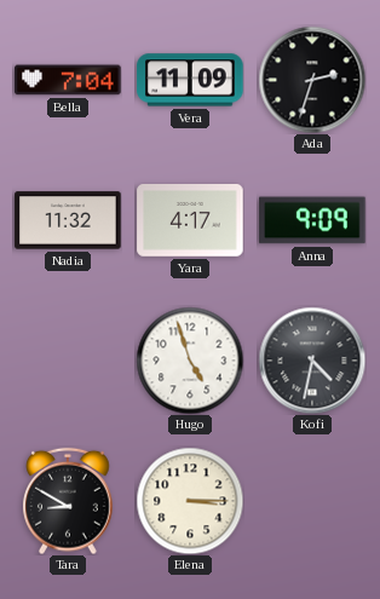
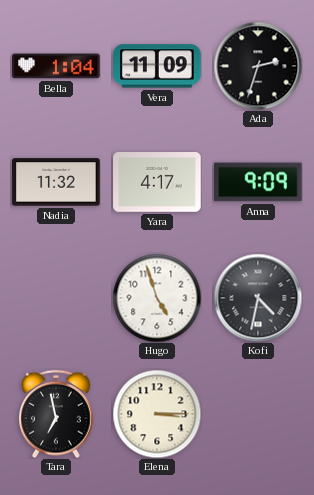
Bella: 7:04 -> 1:04
Tara: 8:50 -> 6:58
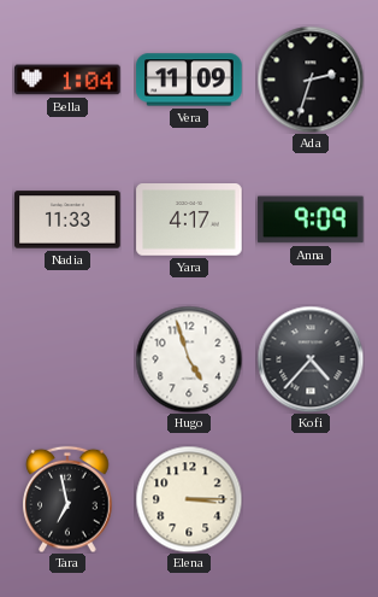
Nadia: 11:32 -> 11:33
Kofi: 4:32 -> 4:37
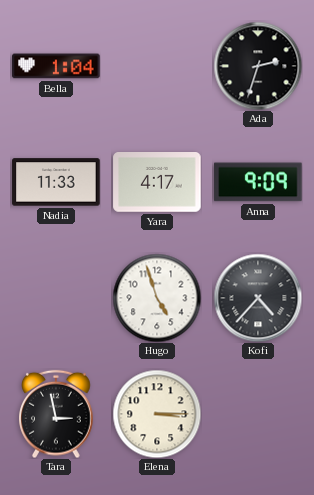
Vera: 11:09 -> none
Tara: 6:58 -> 2:58
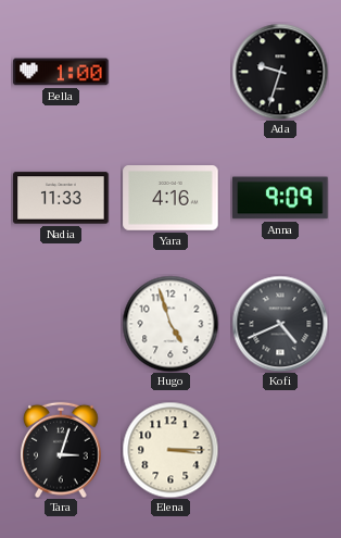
Bella: 1:04 -> 1:00
Ada: 2:33 -> 9:33
Yara: 4:17 -> 4:16
Kofi: 4:37 -> 4:41
Tara: 2:58 -> 3:03
